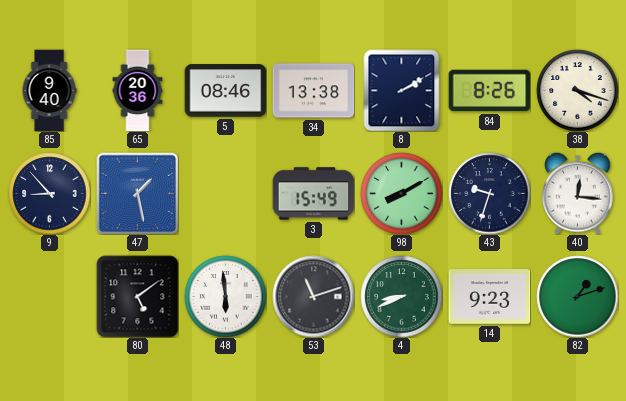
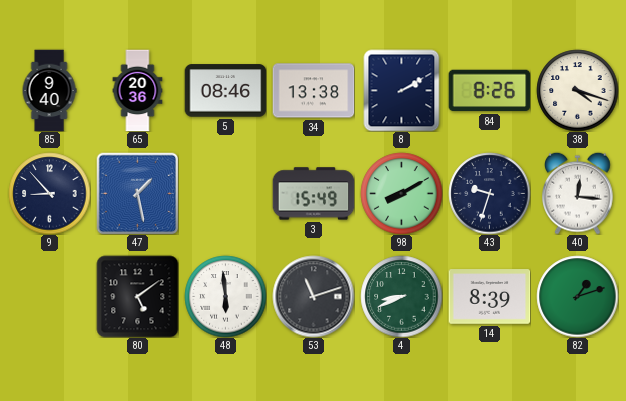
14: 9:23 -> 8:39
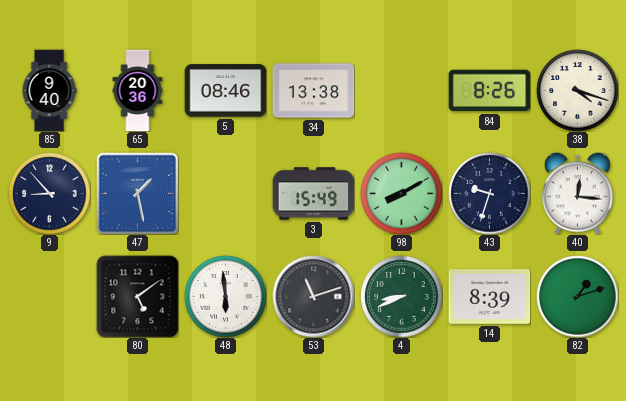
8: 2:10 -> none
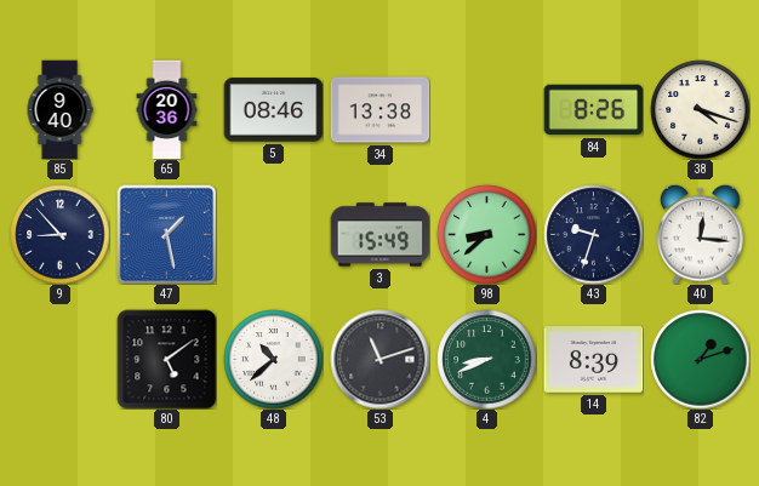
98: 8:10 -> 8:38
48: 5:59 -> 10:38
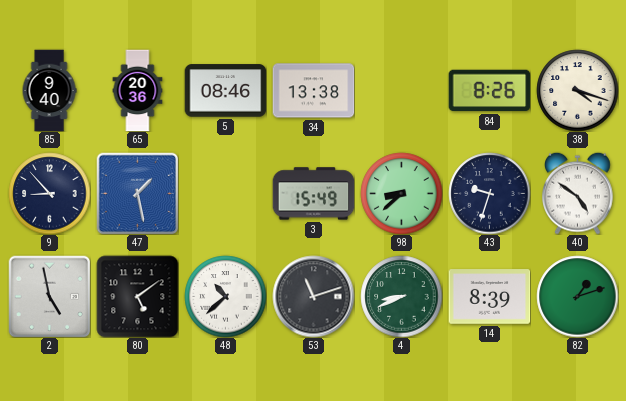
40: 12:16 -> 4:51
2: none -> 4:58
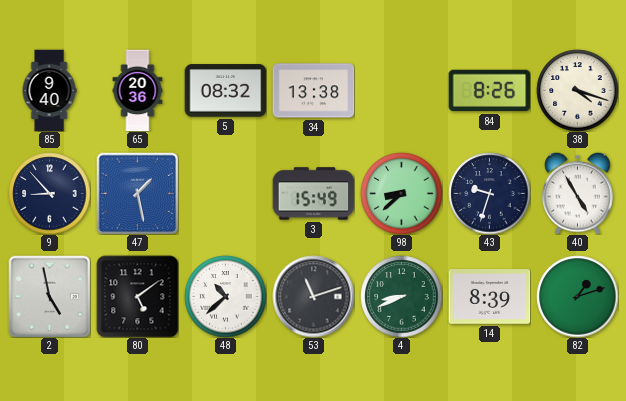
5: 08:46 -> 08:32
40: 4:51 -> 4:55
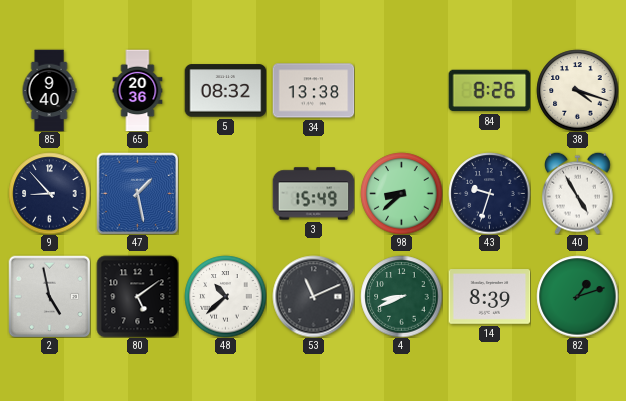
53: 11:12 -> 11:11
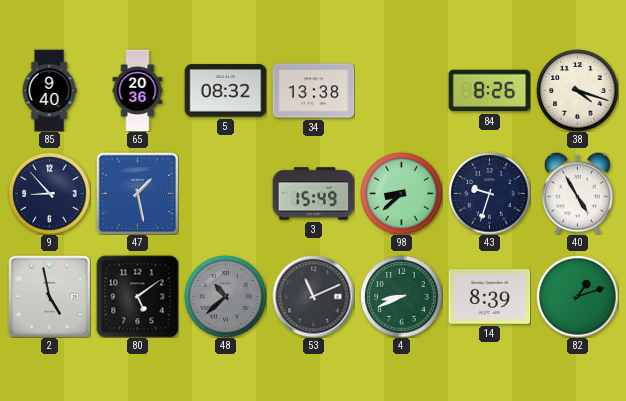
48 dial: white -> grey
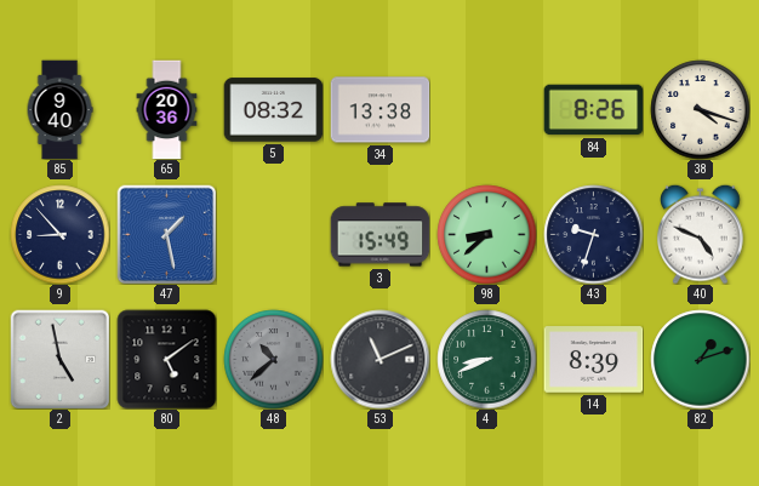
40: 4:55 -> 4:49
